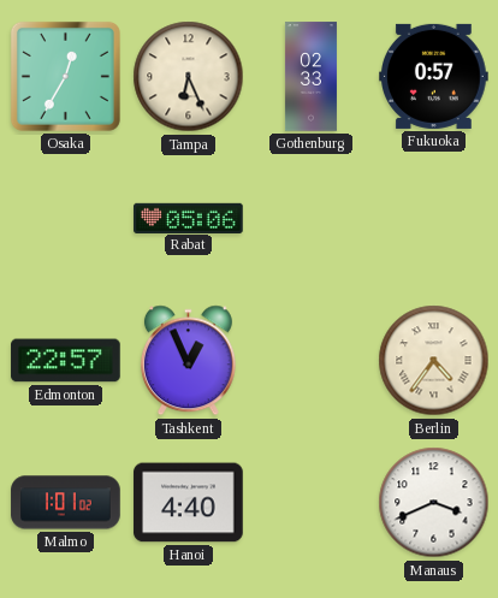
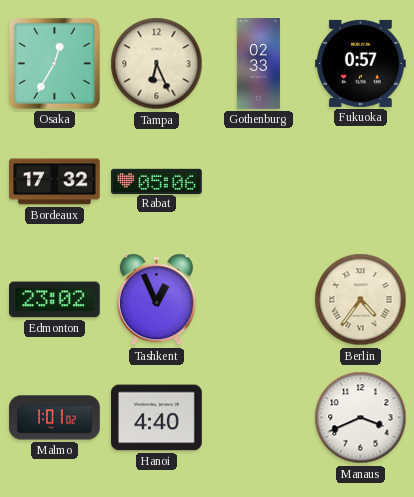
Bordeaux: none -> 17:32
Edmonton: 22:57 -> 23:02
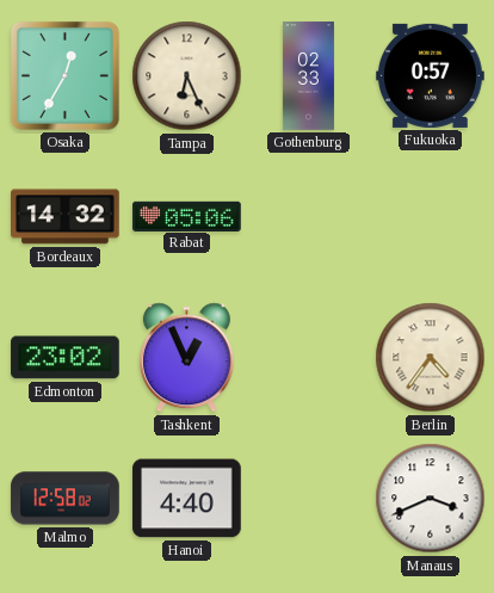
Bordeaux: 17:32 -> 14:32
Malmo: 1:01 -> 12:58
